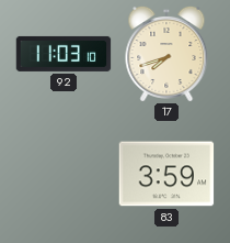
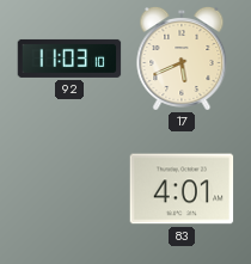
17: 7:42 -> 5:41
83: 3:59 -> 4:01
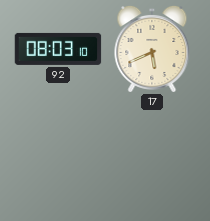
92: 11:03 -> 08:03
83: 4:01 -> none
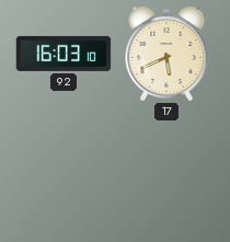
92: 08:03 -> 16:03
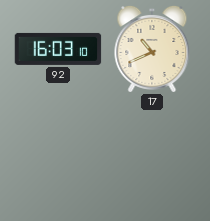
17: 5:41 -> 10:41
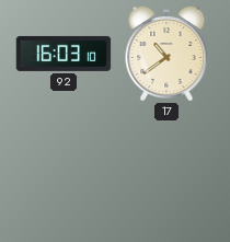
17: 10:41 -> 10:39
